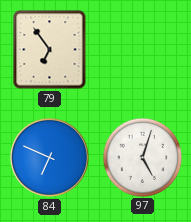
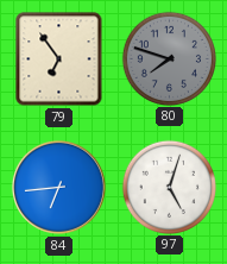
80: none -> 7:48
84: 6:49 -> 6:44
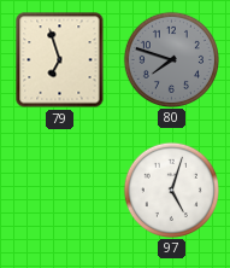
79: 6:54 -> 6:57
84: 6:44 -> none
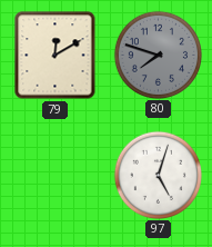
79: 6:57 -> 12:10
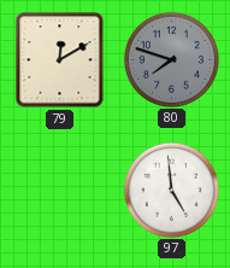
97: 5:03 -> 4:59
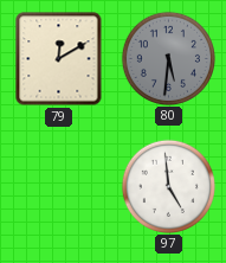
80: 7:48 -> 5:31
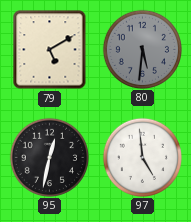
79: 12:10 -> 5:10
95: none -> 12:32
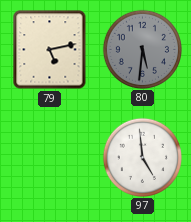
79: 5:10 -> 5:13
95: 12:32 -> none
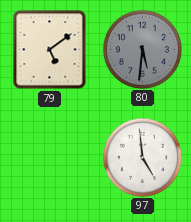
79: 5:13 -> 5:09
